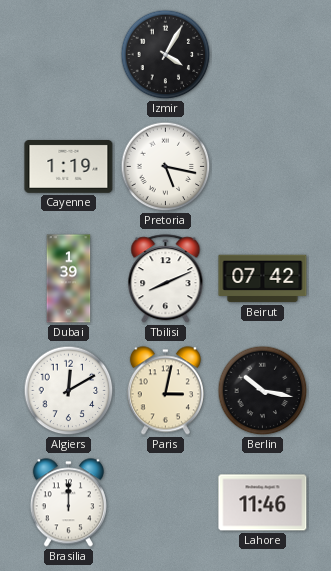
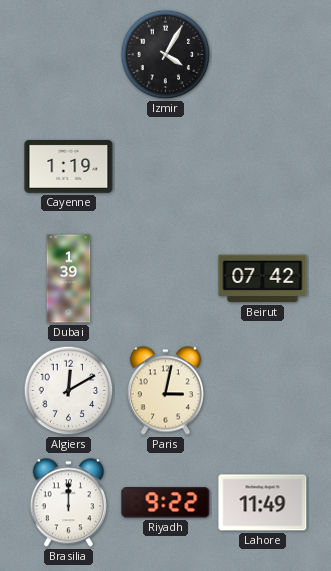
Pretoria: 5:17 -> none
Tbilisi: 8:11 -> none
Berlin: 10:17 -> none
Riyadh: none -> 9:22
Lahore: 11:46 -> 11:49
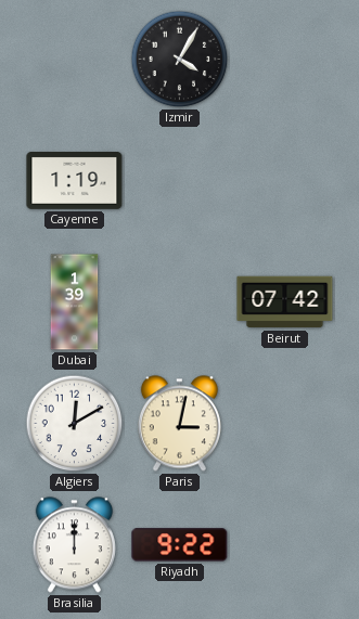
Lahore: 11:49 -> none
